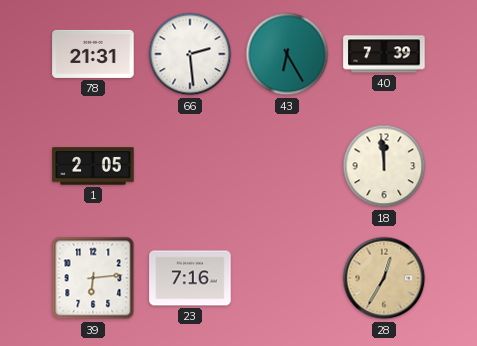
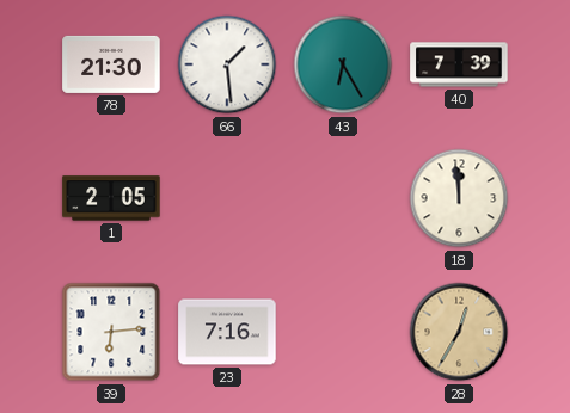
78: 21:31 -> 21:30
66: 2:29 -> 1:29
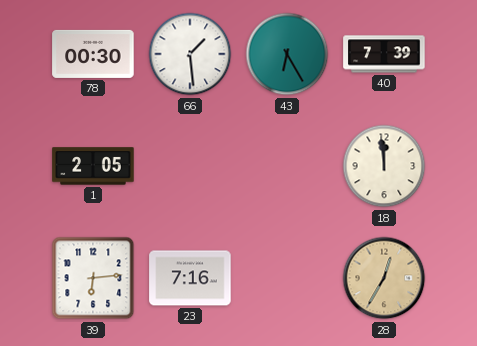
78: 21:30 -> 00:30
